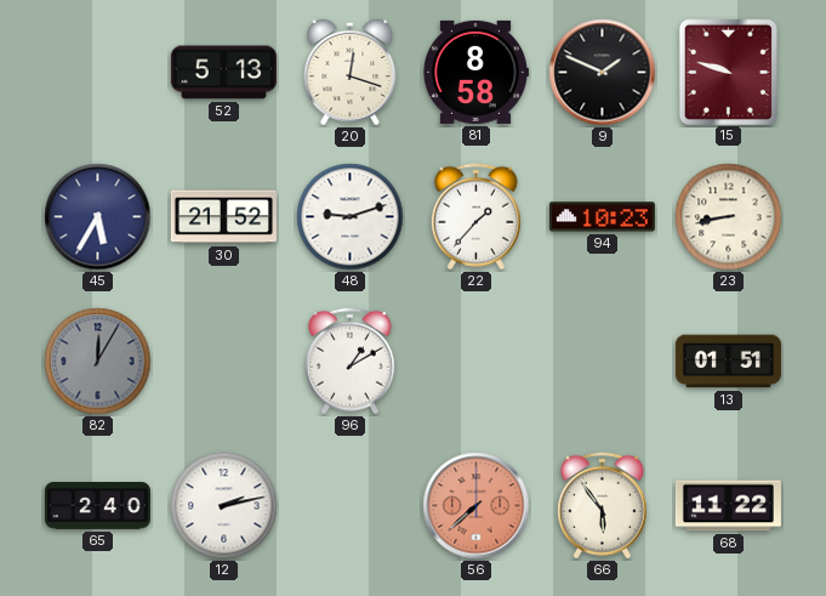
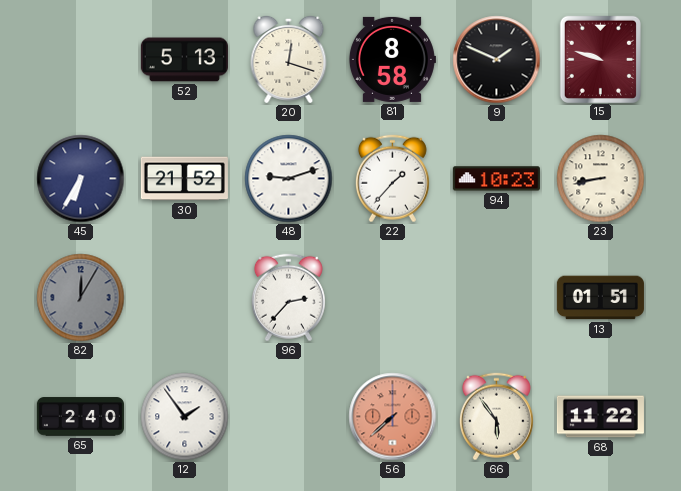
45: 5:35 -> 6:35
96: 1:10 -> 2:37
12: 2:13 -> 1:54
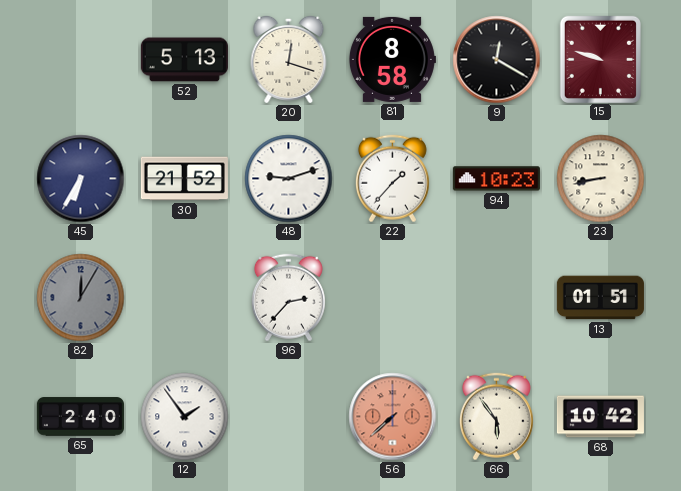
9: 1:49 -> 12:20
68: 11:22 -> 10:42
